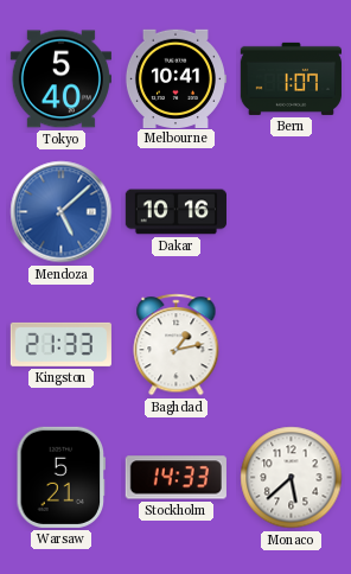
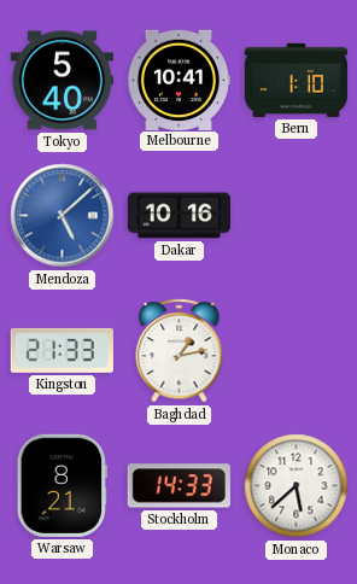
Bern: 1:07 -> 1:10
Warsaw: 5:21 -> 8:21
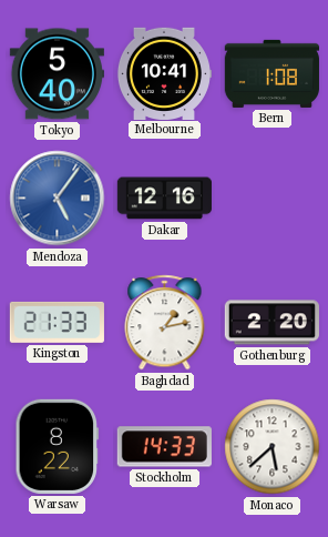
Bern: 1:10 -> 1:08
Mendoza: 5:08 -> 5:06
Dakar: 10:16 -> 12:16
Gothenburg: none -> 2:20
Warsaw: 8:21 -> 8:22
